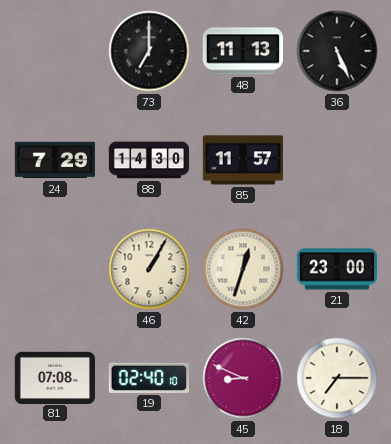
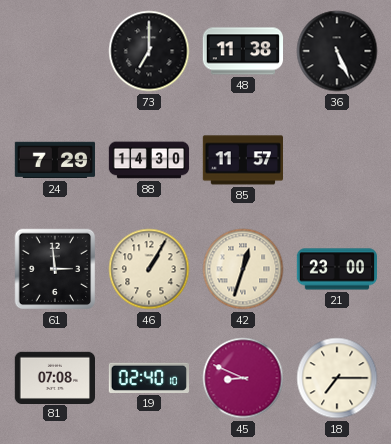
48: 11:13 -> 11:38
61: none -> 2:59
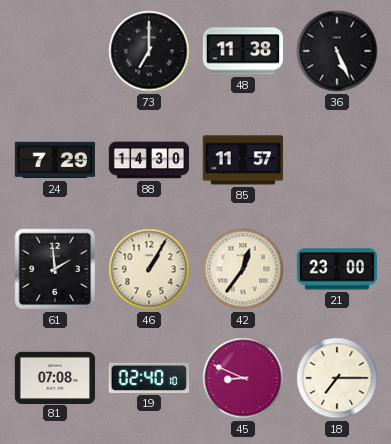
61: 2:59 -> 1:59
42: 12:33 -> 12:36
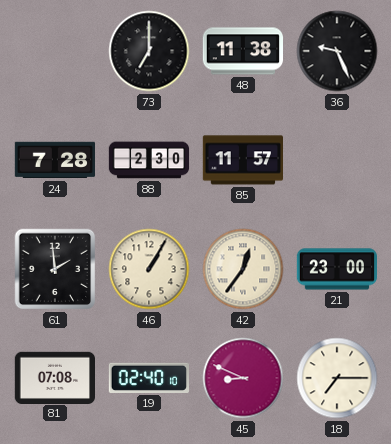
36: 5:26 -> 9:26
24: 7:29 -> 7:28
88: 14:30 -> 2:30
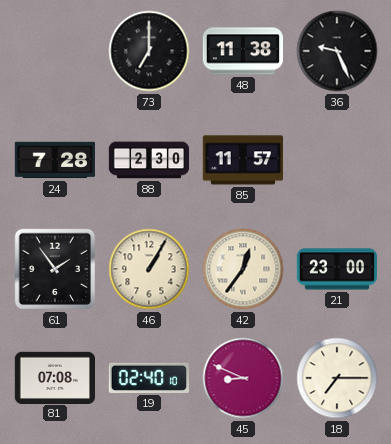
61: 1:59 -> 1:54
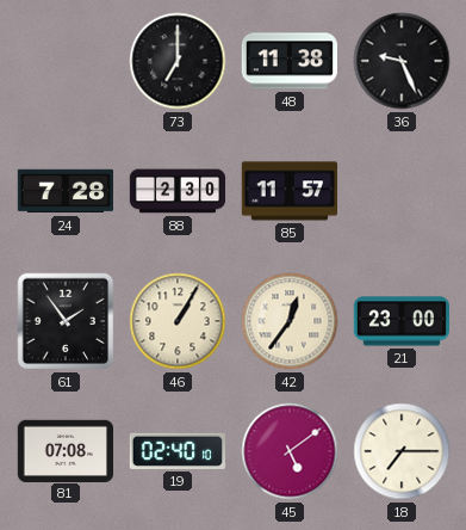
45: 8:49 -> 5:09
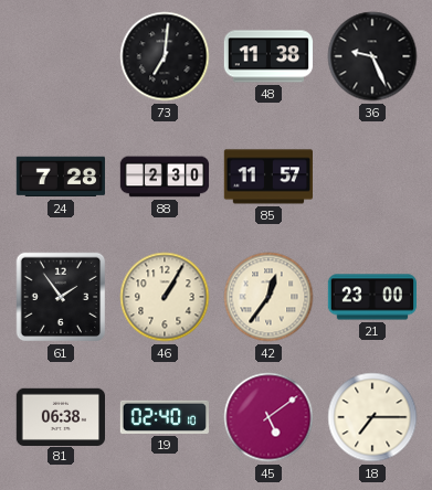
73: 7:00 -> 7:01
81: 07:08 -> 06:38
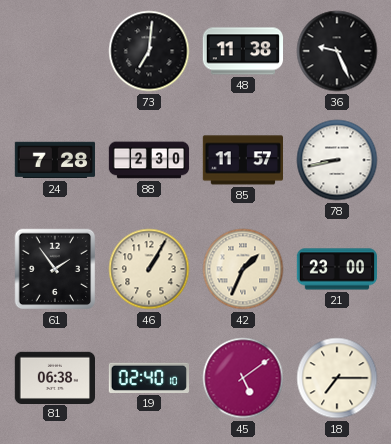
78: none -> 8:43
42: 12:36 -> 1:34
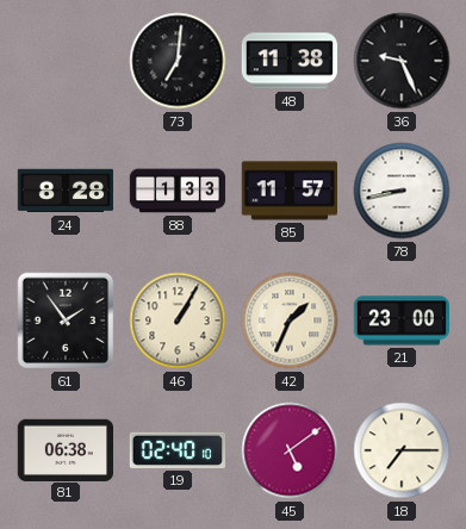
24: 7:28 -> 8:28
88: 2:30 -> 1:33
